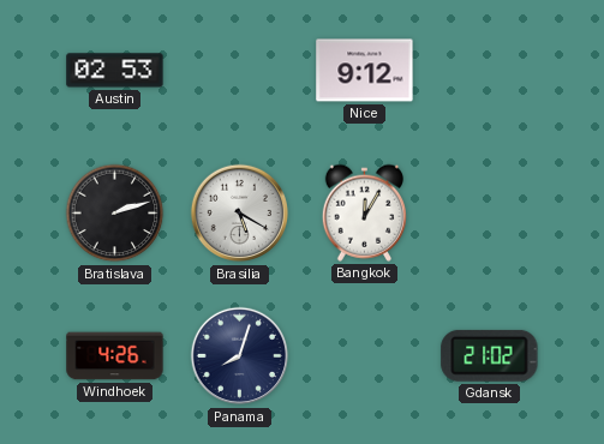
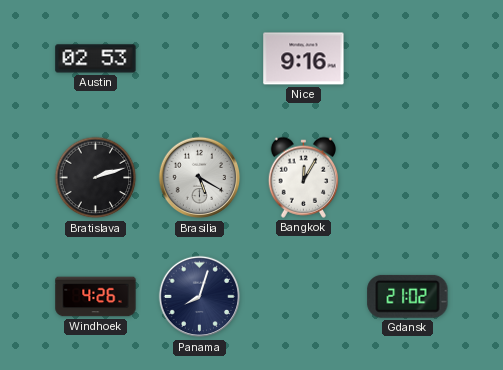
Nice: 9:12 -> 9:16
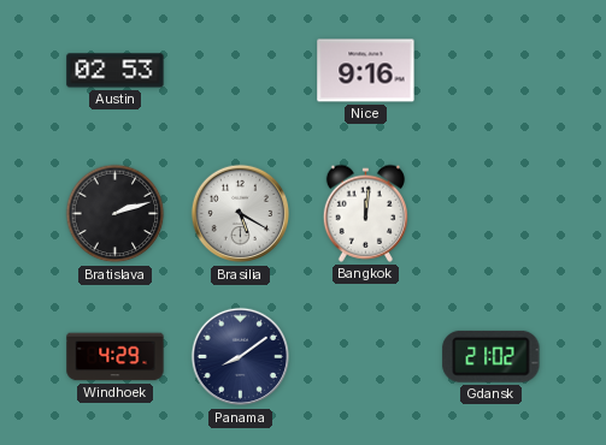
Bangkok: 12:05 -> 12:01
Windhoek: 4:26 -> 4:29
Panama: 8:03 -> 8:09
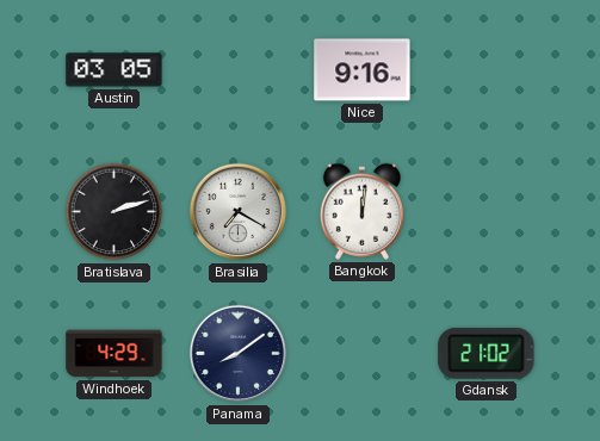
Austin: 02:53 -> 03:05
Brasilia: 5:20 -> 7:20
